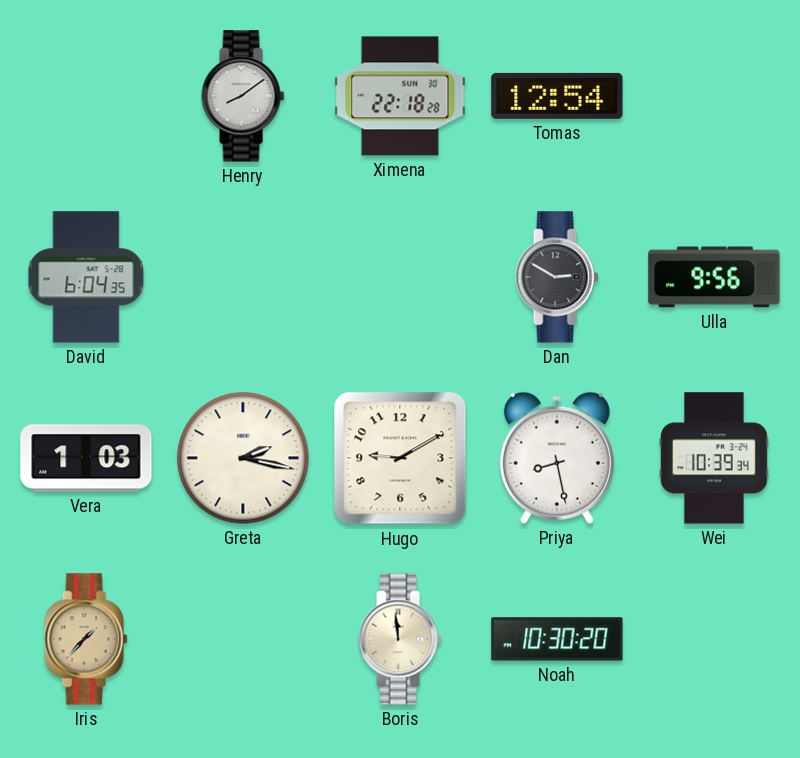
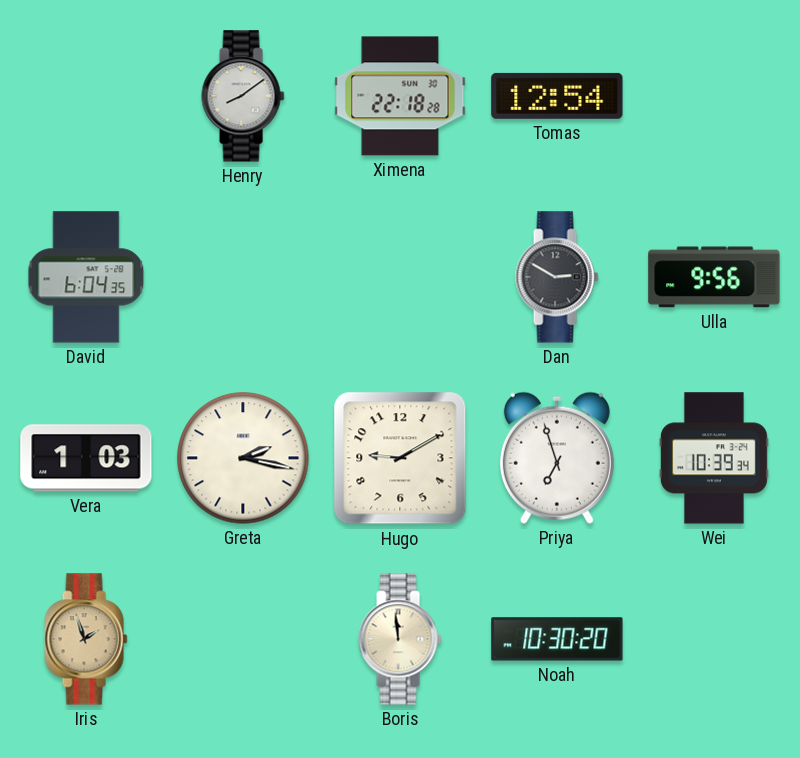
Priya: 8:28 -> 6:57
Iris: 1:37 -> 1:57
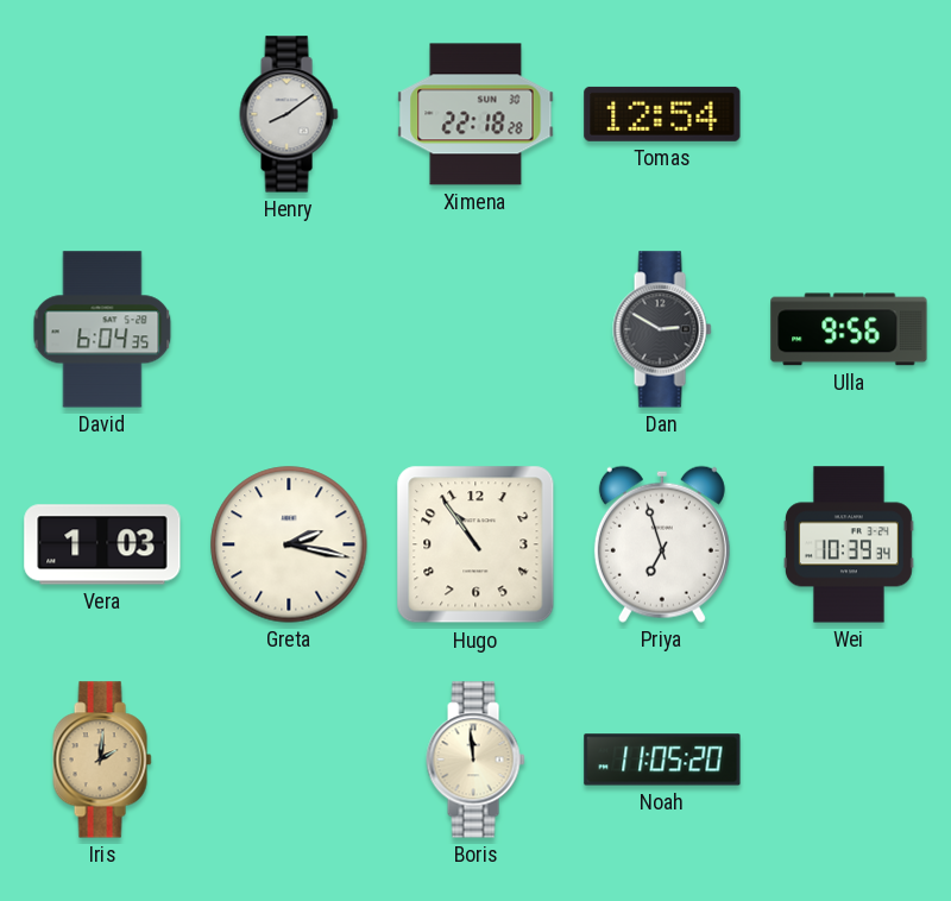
Hugo: 9:10 -> 10:54
Iris: 1:57 -> 2:01
Noah: 10:30 -> 11:05
